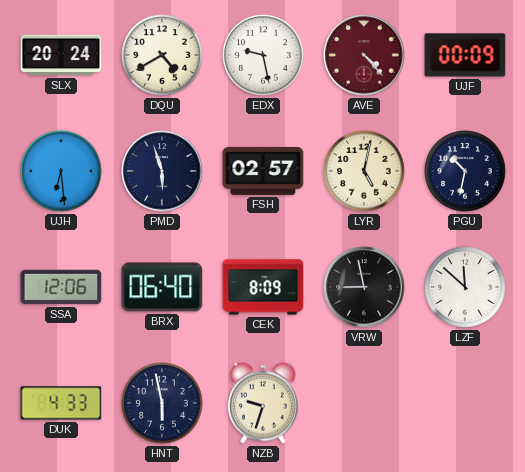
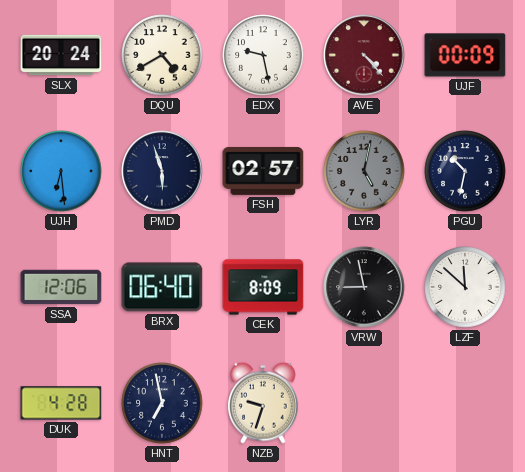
LYR dial: cream -> grey
DUK: 4:33 -> 4:28
HNT: 5:58 -> 6:58
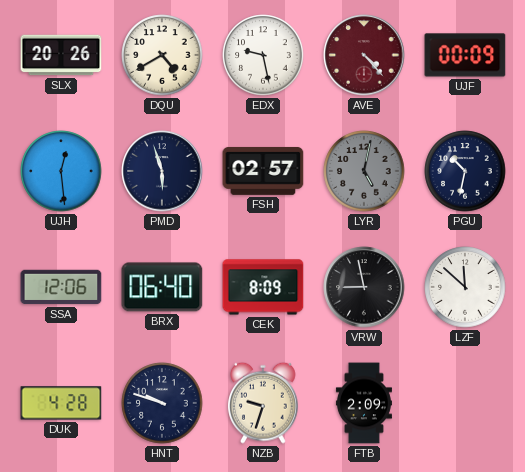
SLX: 20:24 -> 20:26
UJH: 6:29 -> 12:29
HNT: 6:58 -> 9:48
FTB: none -> 2:09
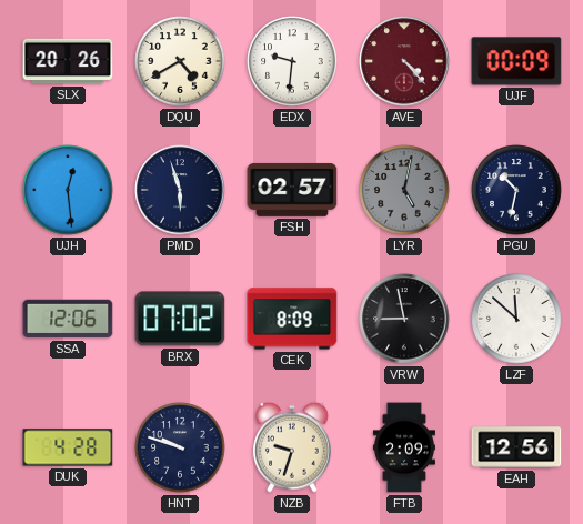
EDX: 9:28 -> 9:31
BRX: 06:40 -> 07:02
EAH: none -> 12:56
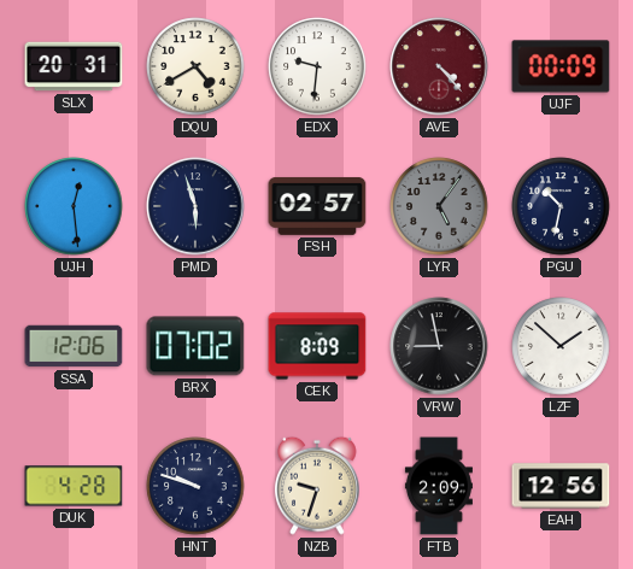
SLX: 20:26 -> 20:31
LYR: 5:02 -> 5:06
LZF: 11:52 -> 1:52
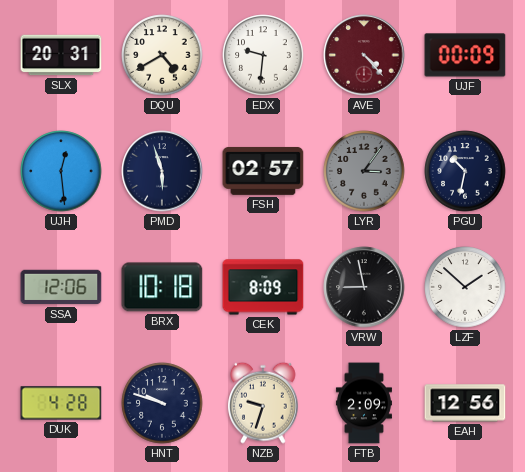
LYR: 5:06 -> 3:06
BRX: 07:02 -> 10:18
